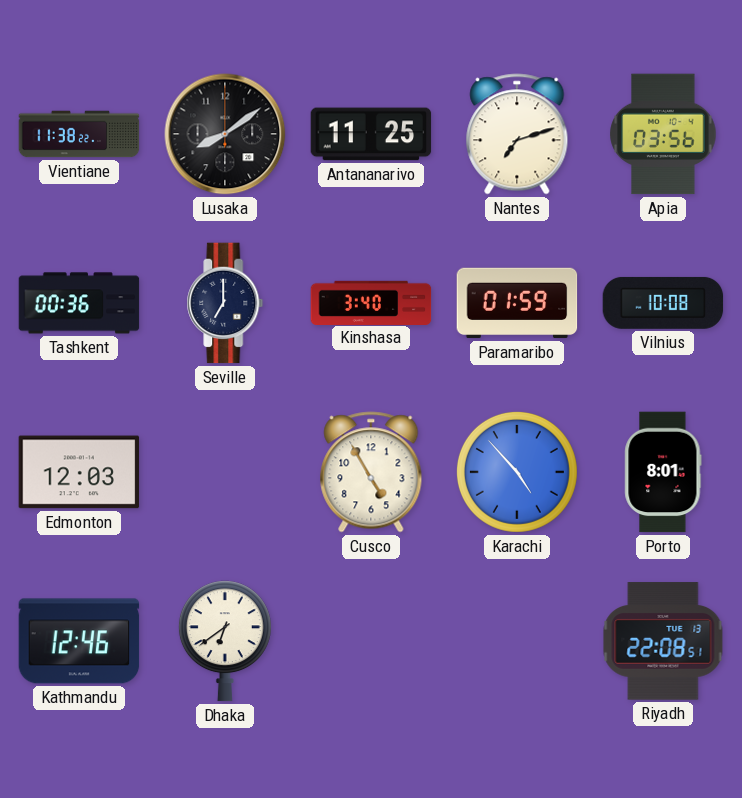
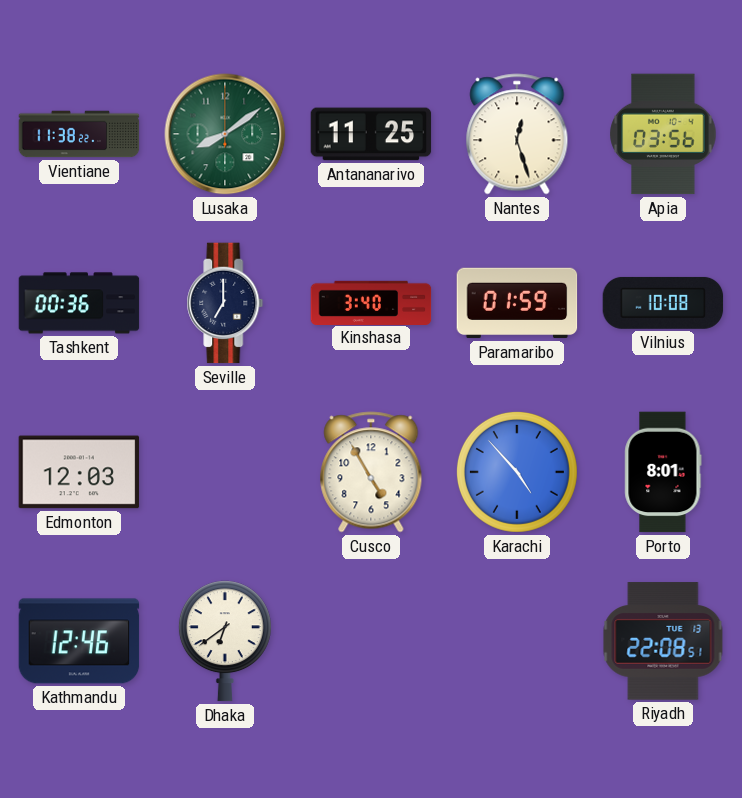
Lusaka dial: black -> green
Nantes: 7:12 -> 12:27
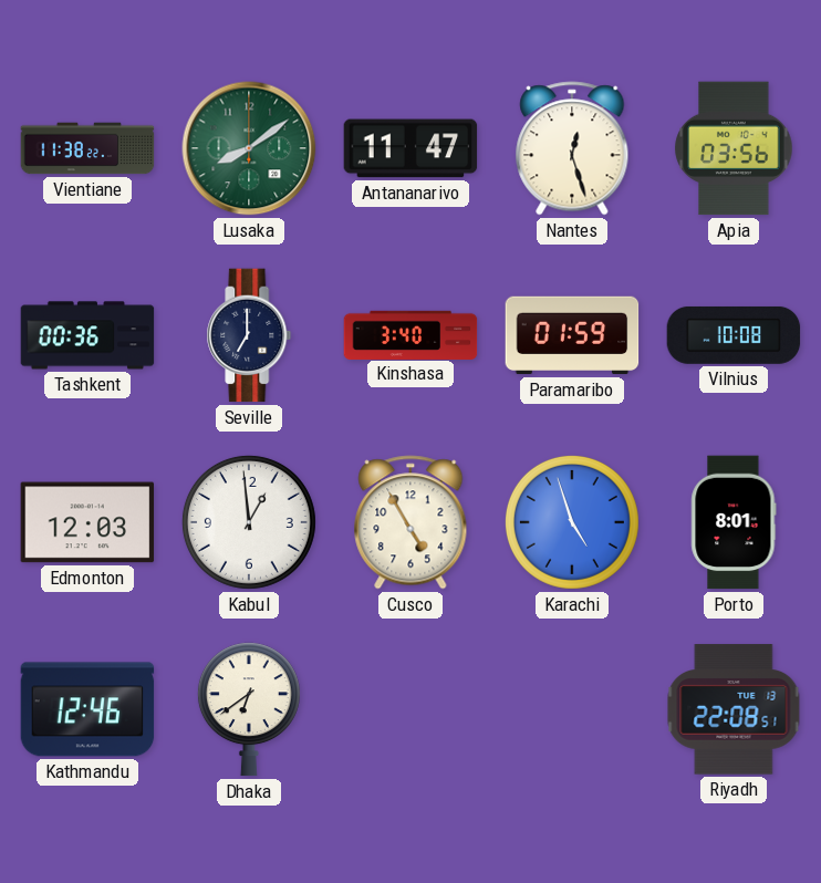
Antananarivo: 11:25 -> 11:47
Kabul: none -> 12:59
Karachi: 4:53 -> 4:57
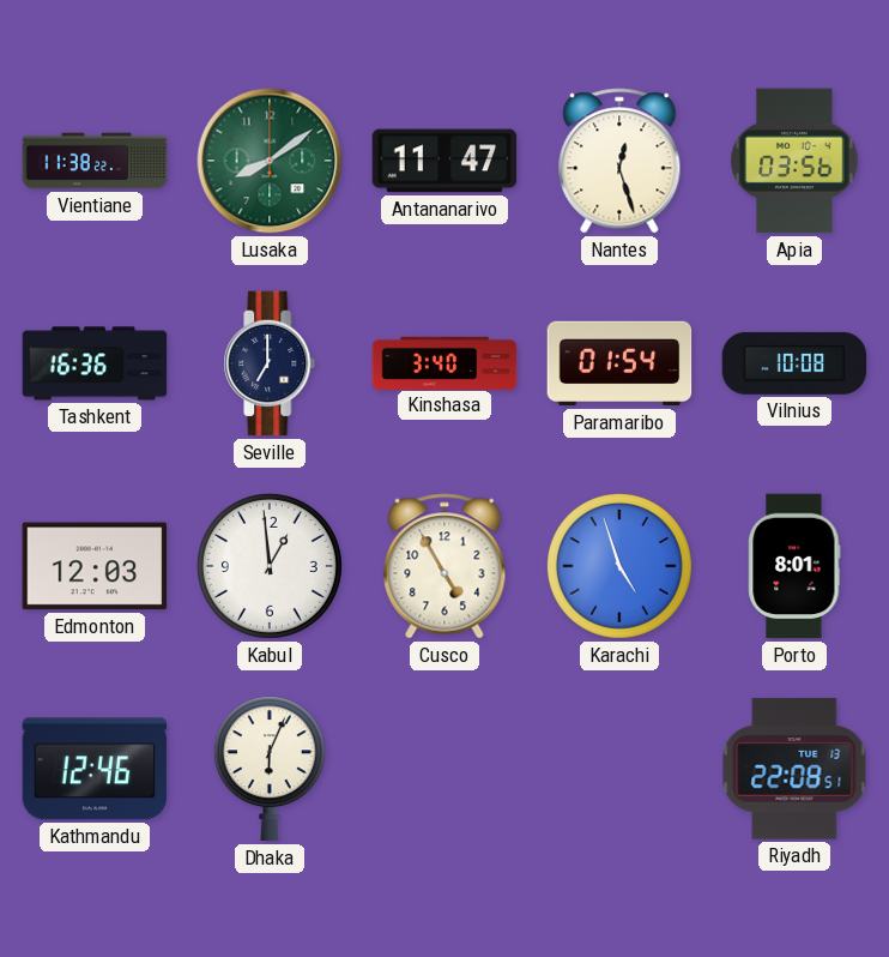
Tashkent: 00:36 -> 16:36
Paramaribo: 01:59 -> 01:54
Dhaka: 6:39 -> 6:04
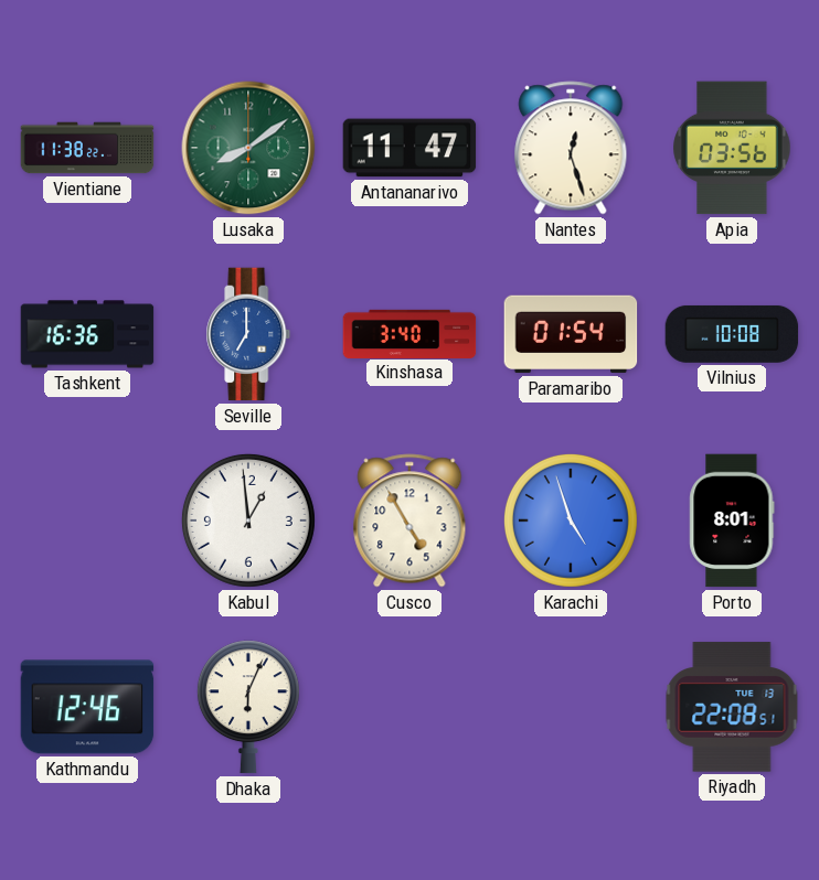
Seville dial: navy -> blue
Edmonton: 12:03 -> none
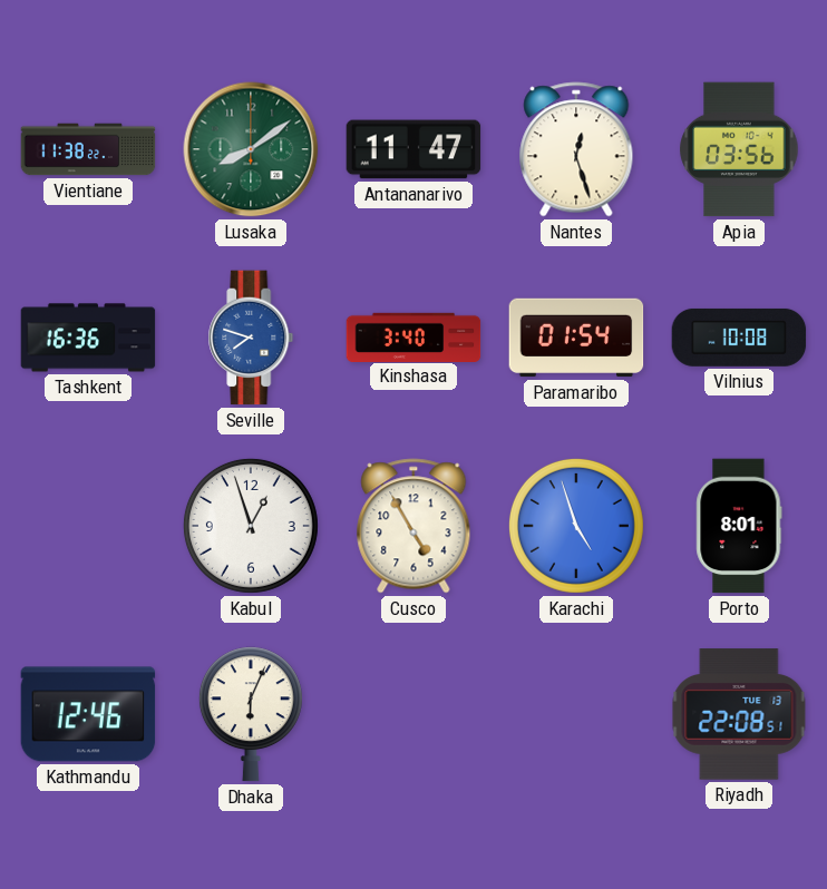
Seville: 7:00 -> 7:48
Kabul: 12:59 -> 12:57
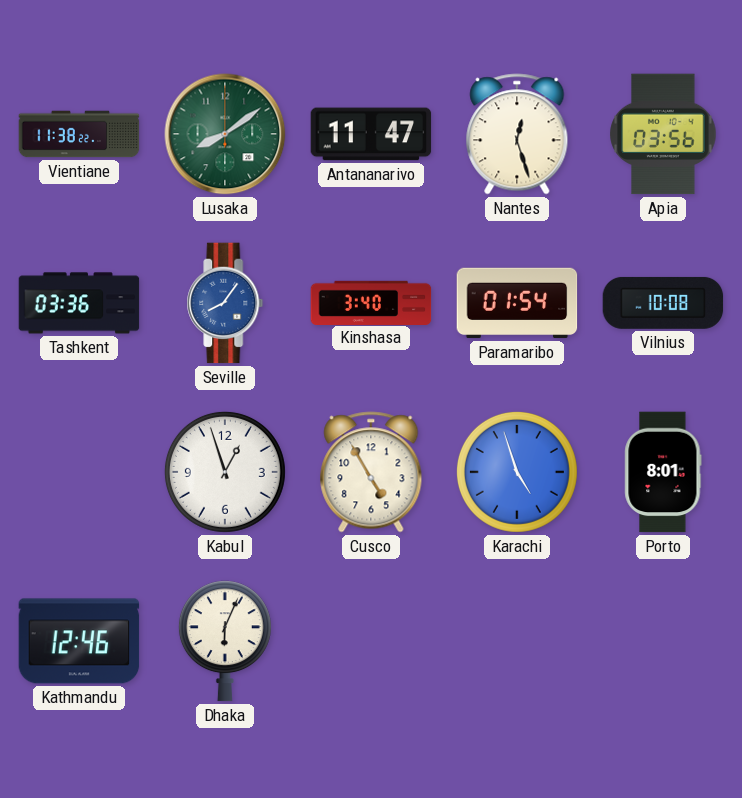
Tashkent: 16:36 -> 03:36
Seville: 7:48 -> 8:06
Riyadh: 22:08 -> none
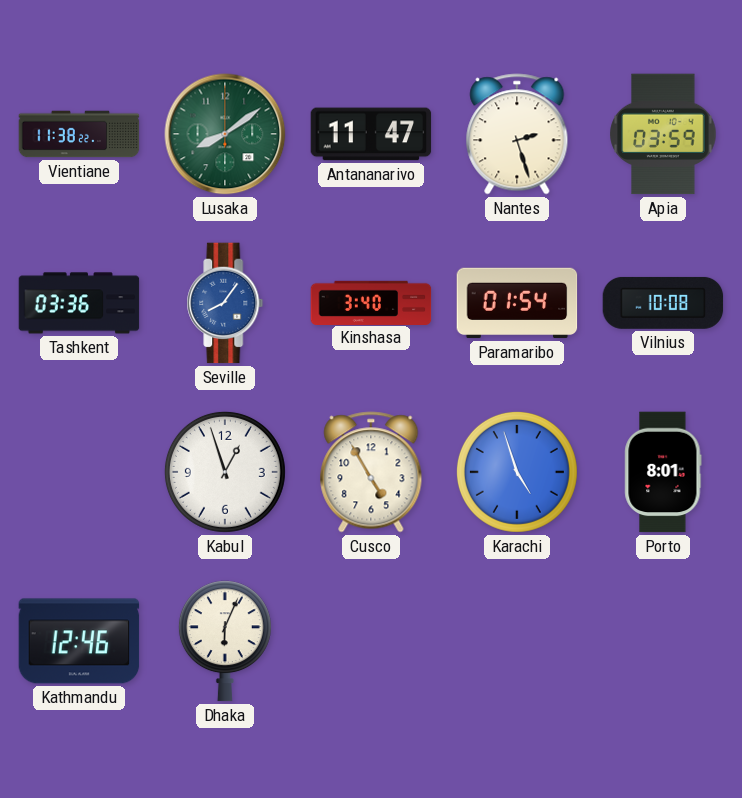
Nantes: 12:27 -> 2:27
Apia: 03:56 -> 03:59
